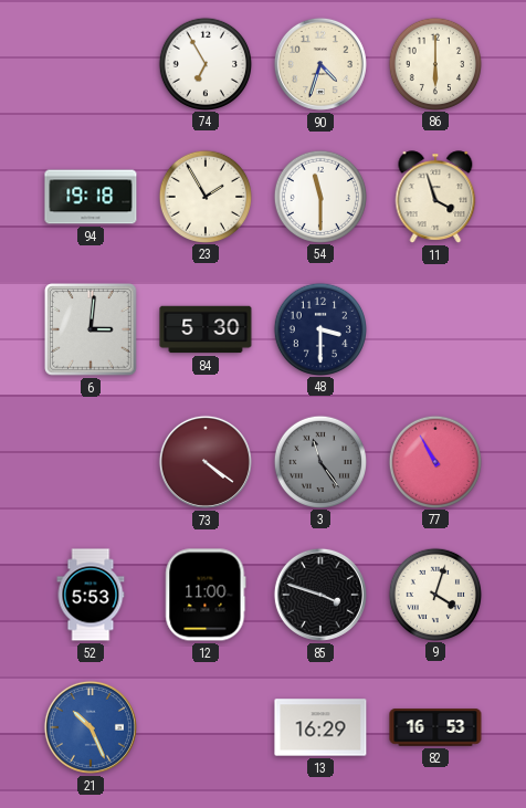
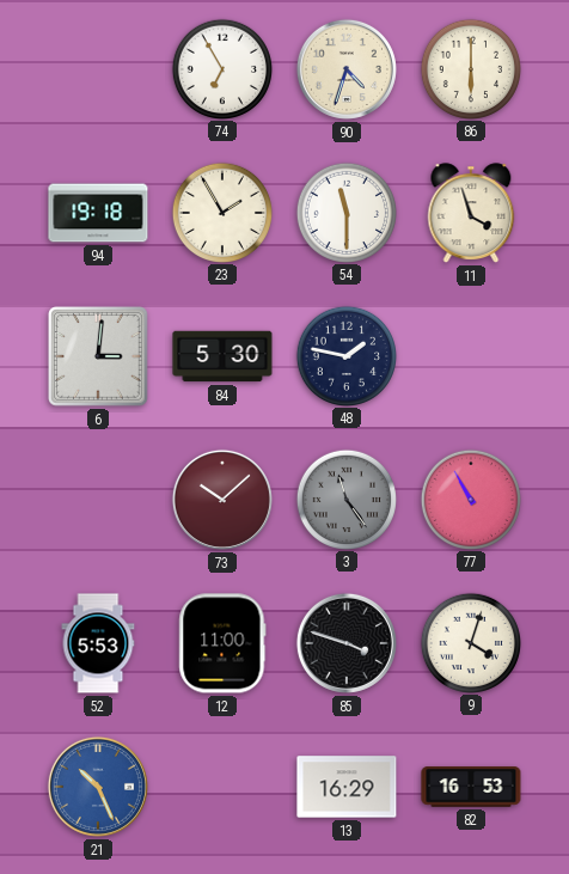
48: 3:30 -> 1:47
73: 4:21 -> 10:08
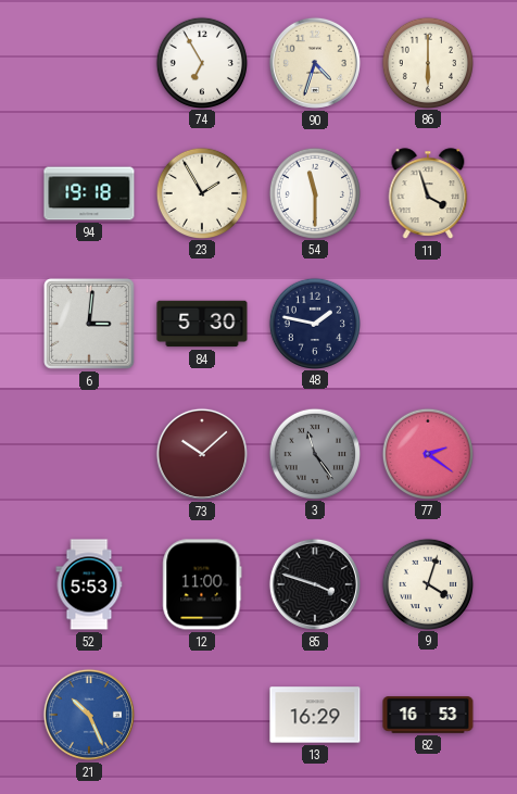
77: 10:55 -> 2:21
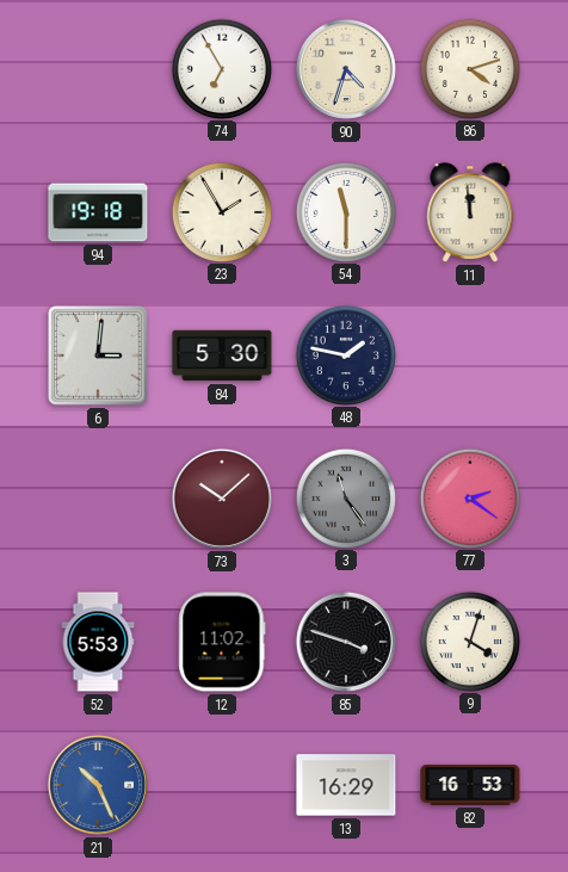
86: 6:00 -> 4:12
11: 3:57 -> 11:59
12: 11:00 -> 11:02
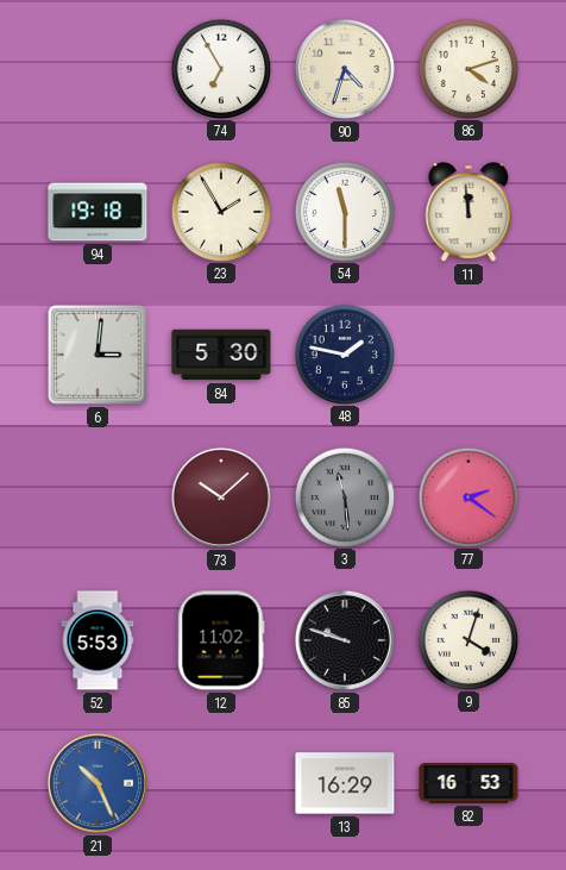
3: 11:24 -> 11:29
85: 3:48 -> 9:48
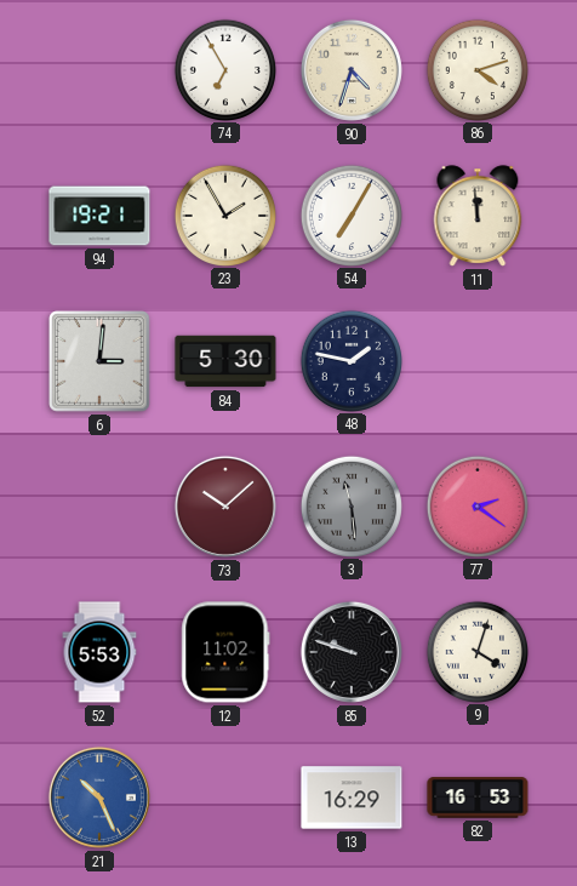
94: 19:18 -> 19:21
54: 11:30 -> 7:05
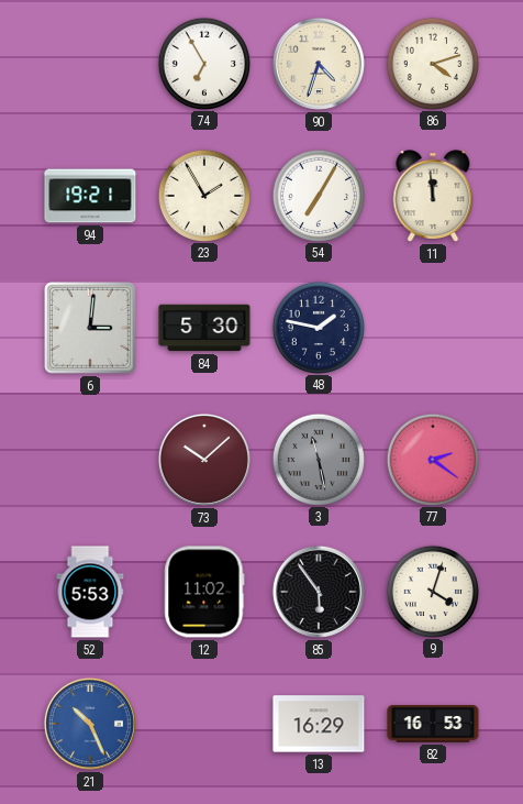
3: 11:29 -> 11:28
85: 9:48 -> 5:54
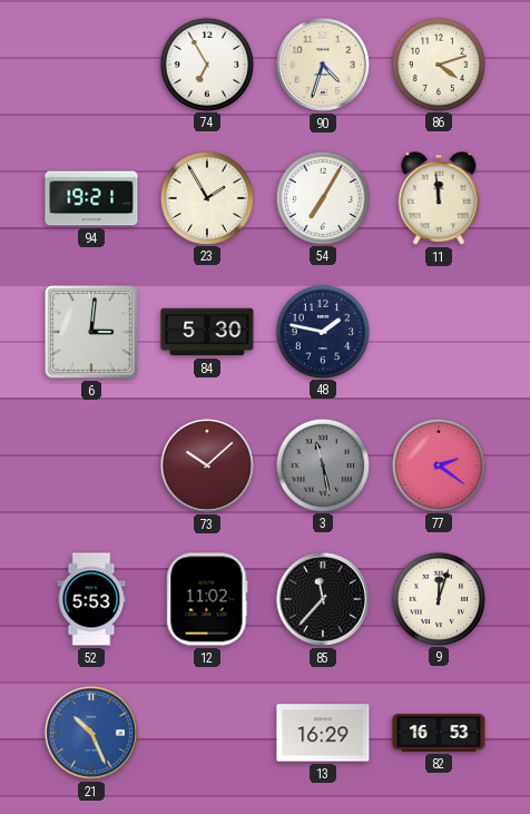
85: 5:54 -> 11:37
9: 4:03 -> 12:03
